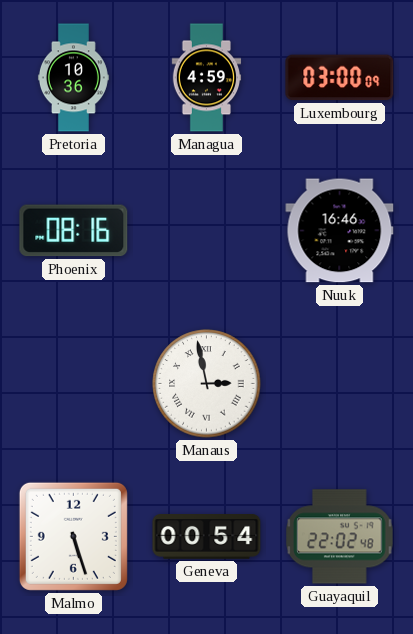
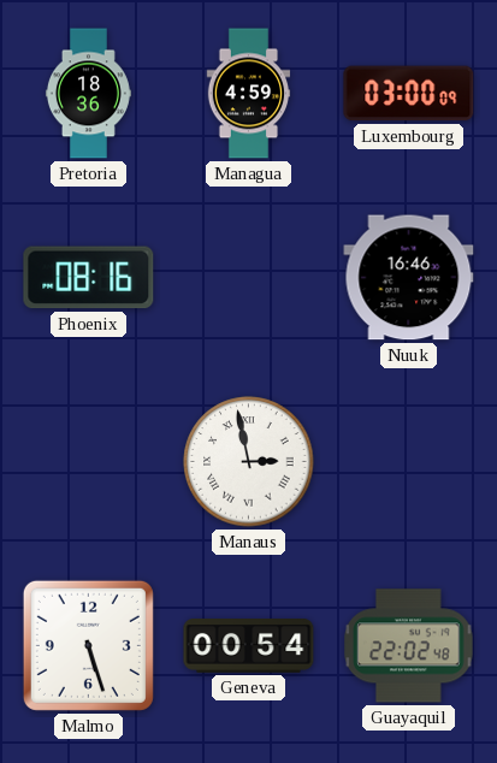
Pretoria: 10:36 -> 18:36
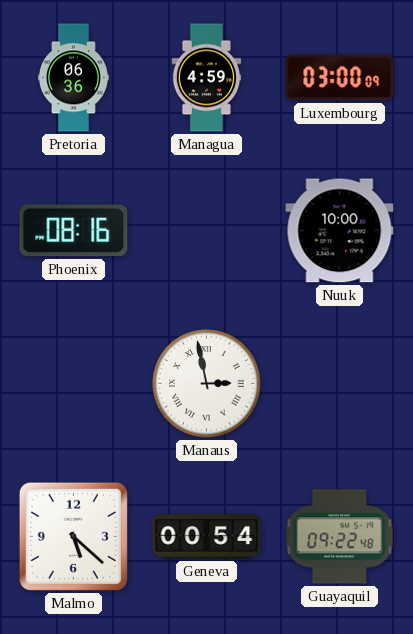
Pretoria: 18:36 -> 06:36
Nuuk: 16:46 -> 10:00
Malmo: 5:27 -> 5:22
Guayaquil: 22:02 -> 09:22
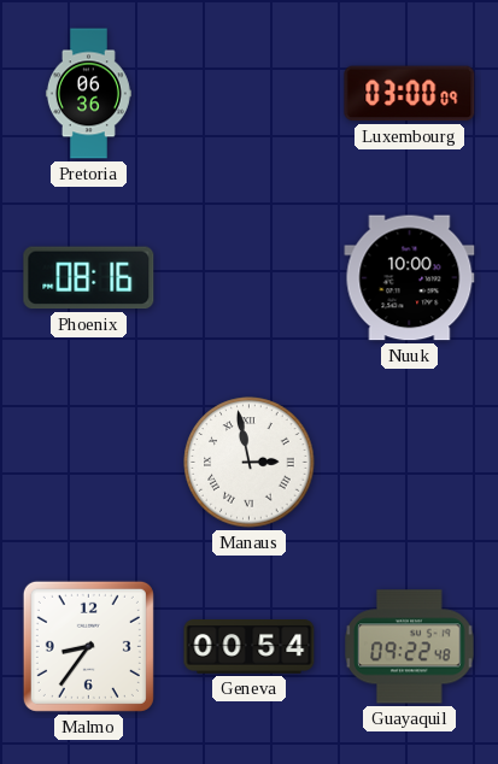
Managua: 4:59 -> none
Malmo: 5:22 -> 8:36
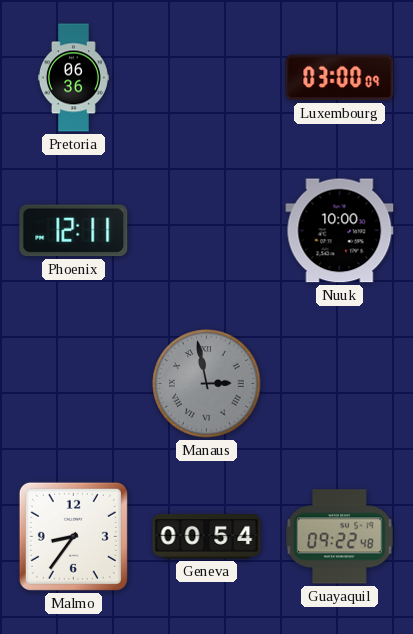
Phoenix: 08:16 -> 12:11
Manaus dial: white -> grey
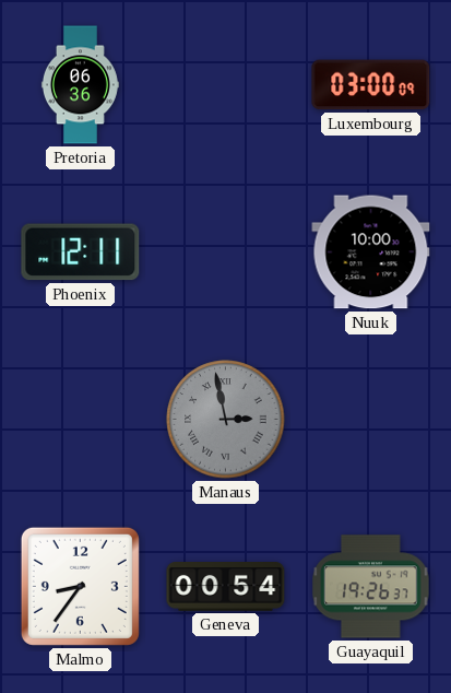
Guayaquil: 09:22 -> 19:26
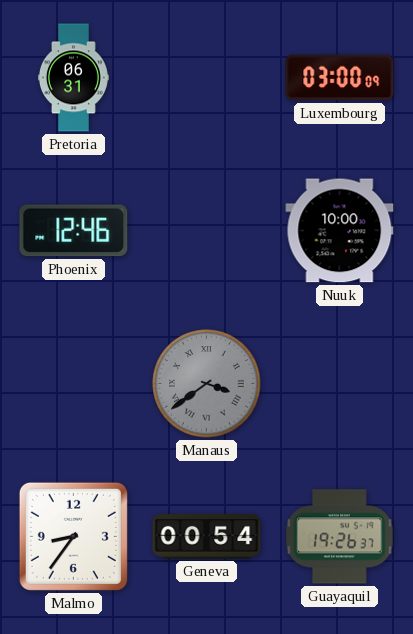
Pretoria: 06:36 -> 06:31
Phoenix: 12:11 -> 12:46
Manaus: 2:58 -> 3:39
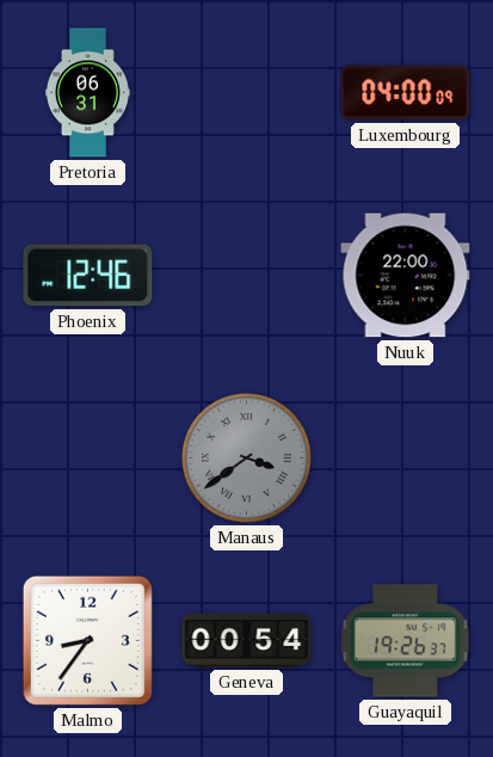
Luxembourg: 03:00 -> 04:00
Nuuk: 10:00 -> 22:00
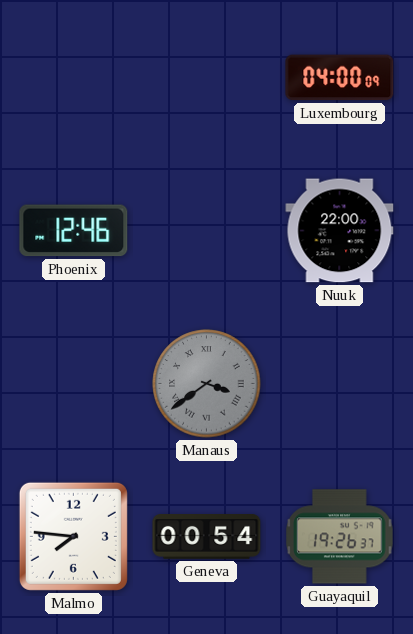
Pretoria: 06:31 -> none
Malmo: 8:36 -> 7:46
